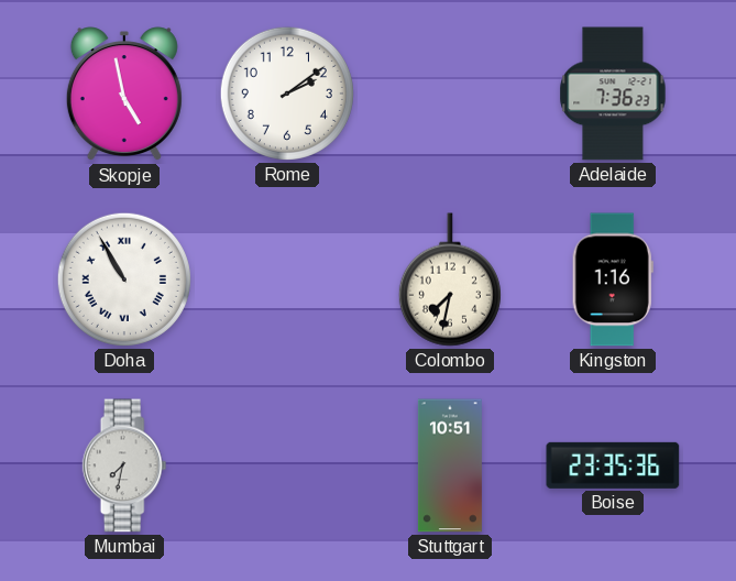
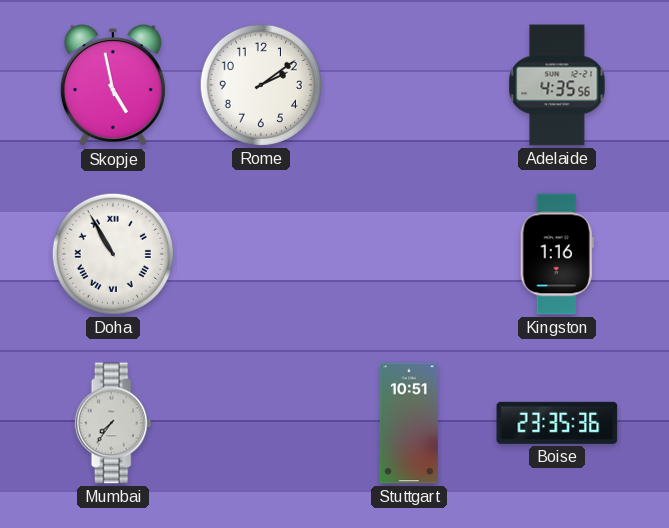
Adelaide: 7:36 -> 4:35
Colombo: 7:32 -> none
Mumbai: 7:32 -> 7:36
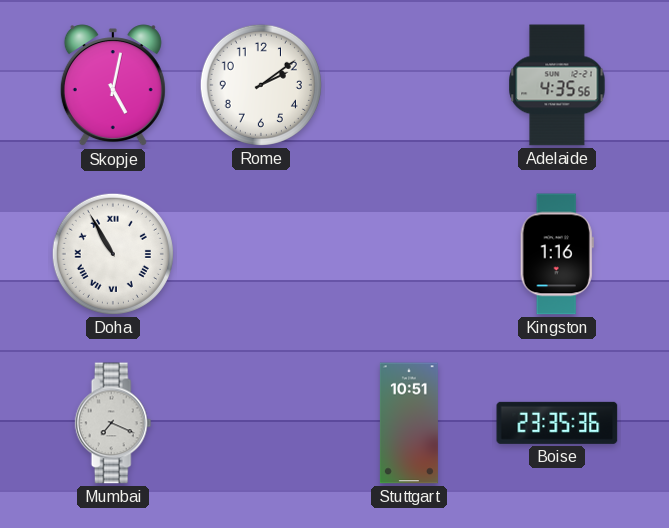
Skopje: 4:58 -> 5:02
Mumbai: 7:36 -> 7:19
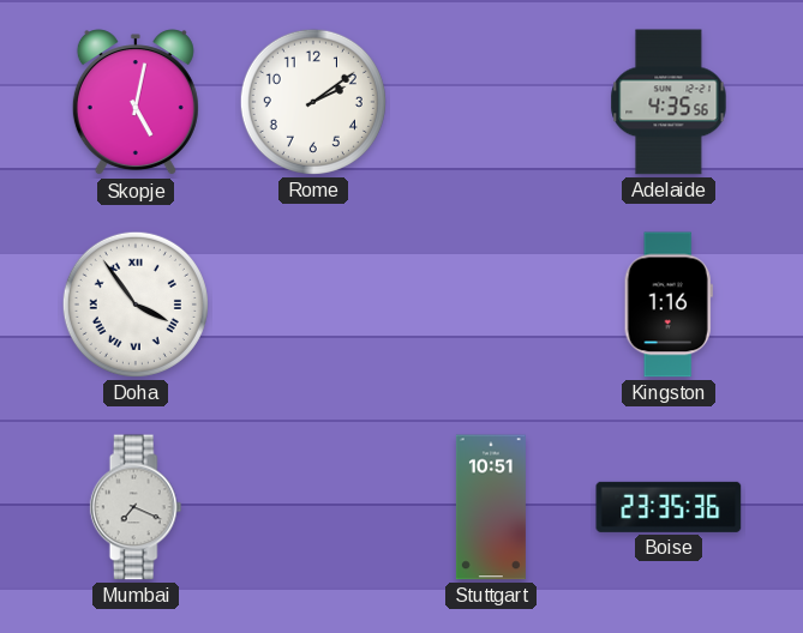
Doha: 10:55 -> 3:54
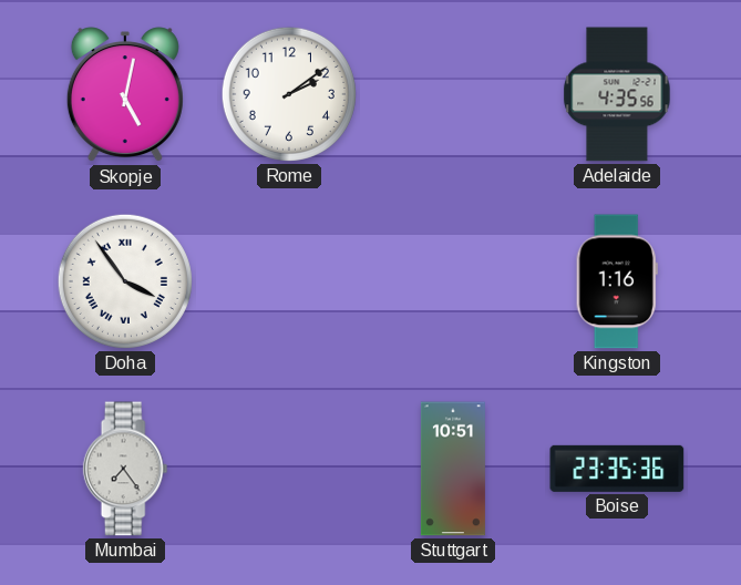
Mumbai: 7:19 -> 7:24
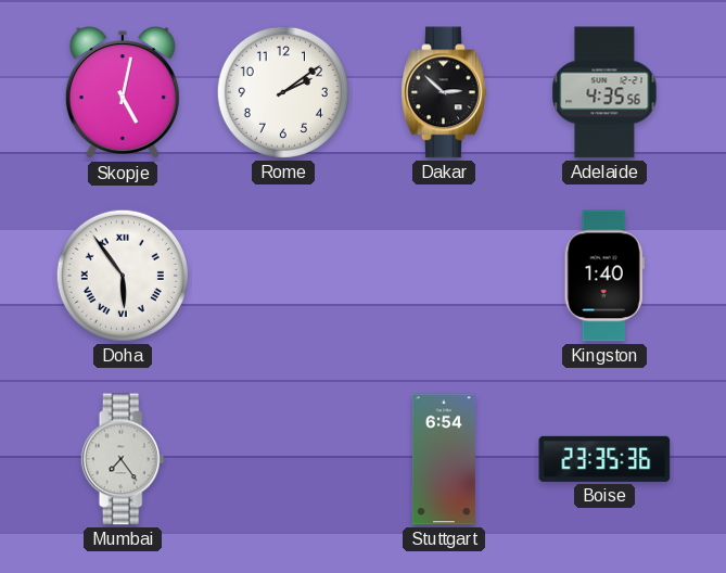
Dakar: none -> 2:52
Doha: 3:54 -> 5:54
Kingston: 1:16 -> 1:40
Stuttgart: 10:51 -> 6:54
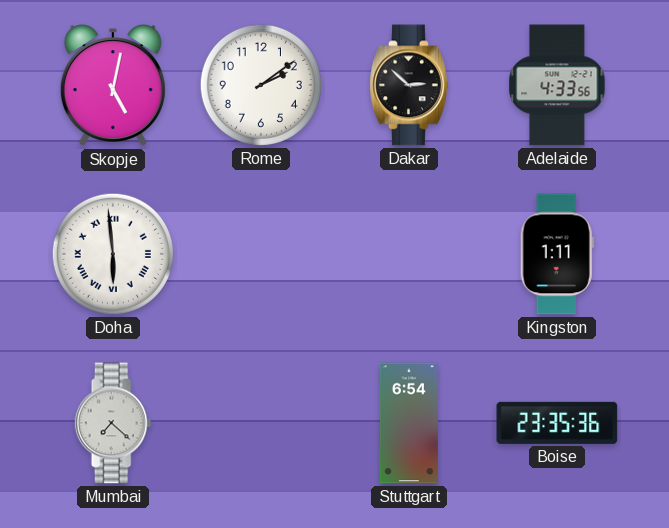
Adelaide: 4:35 -> 4:33
Doha: 5:54 -> 5:59
Kingston: 1:40 -> 1:11
Mumbai: 7:24 -> 7:22
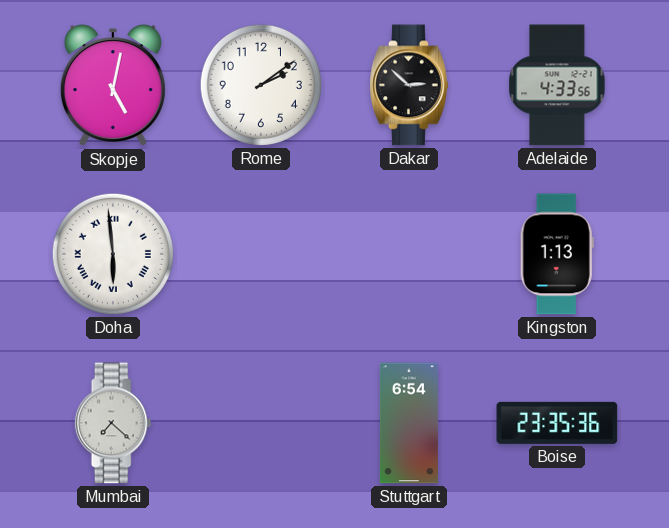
Kingston: 1:11 -> 1:13
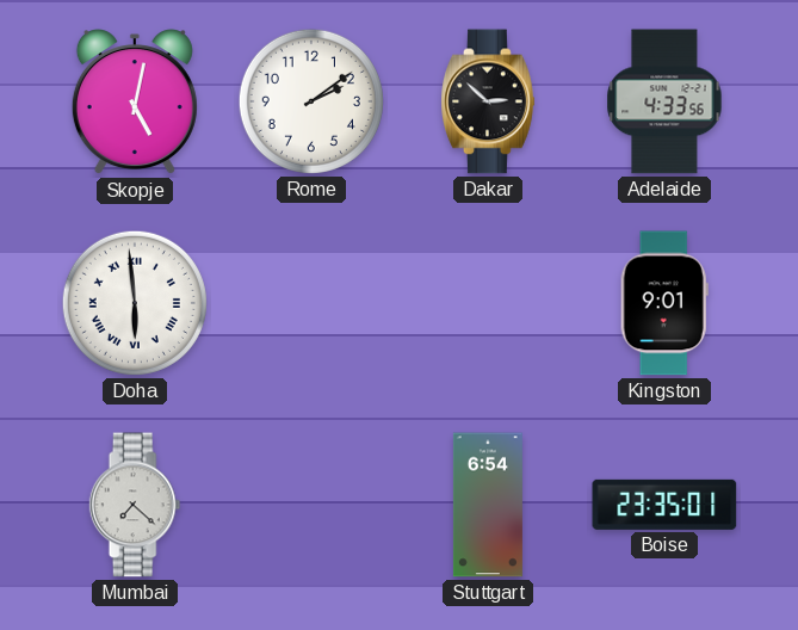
Kingston: 1:13 -> 9:01
Boise: 23:35:36 -> 23:35:01
